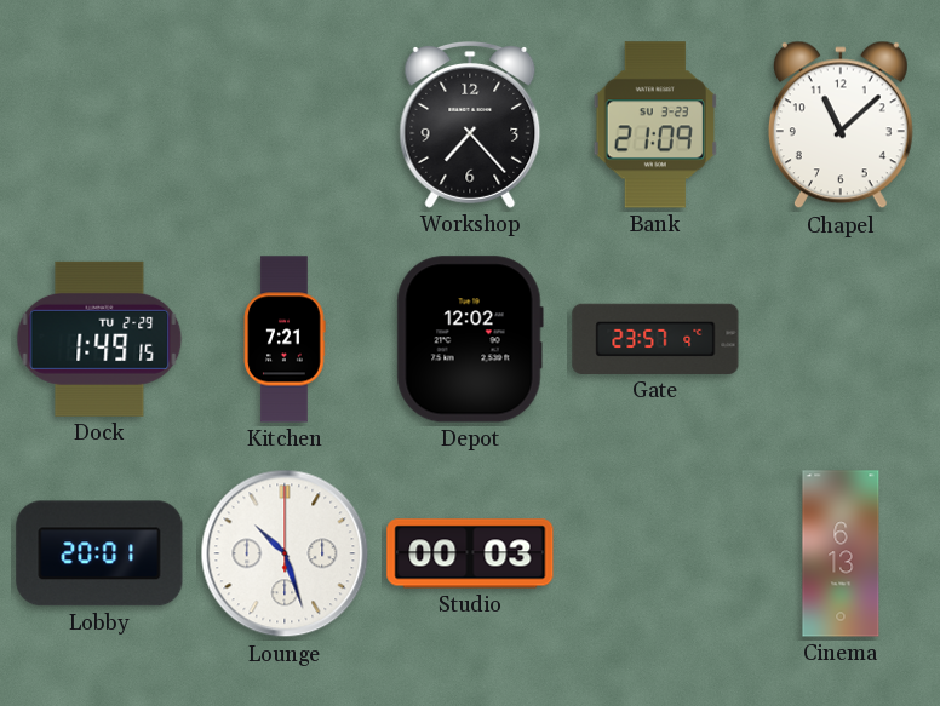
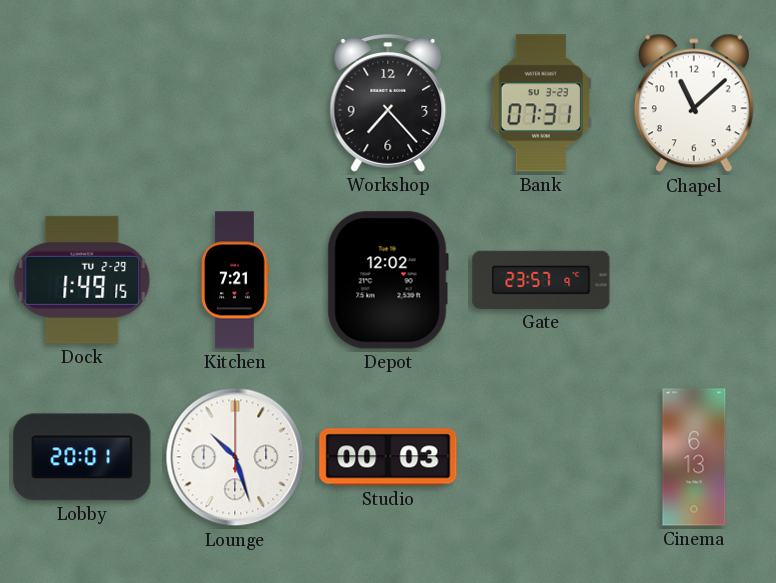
Bank: 21:09 -> 07:31
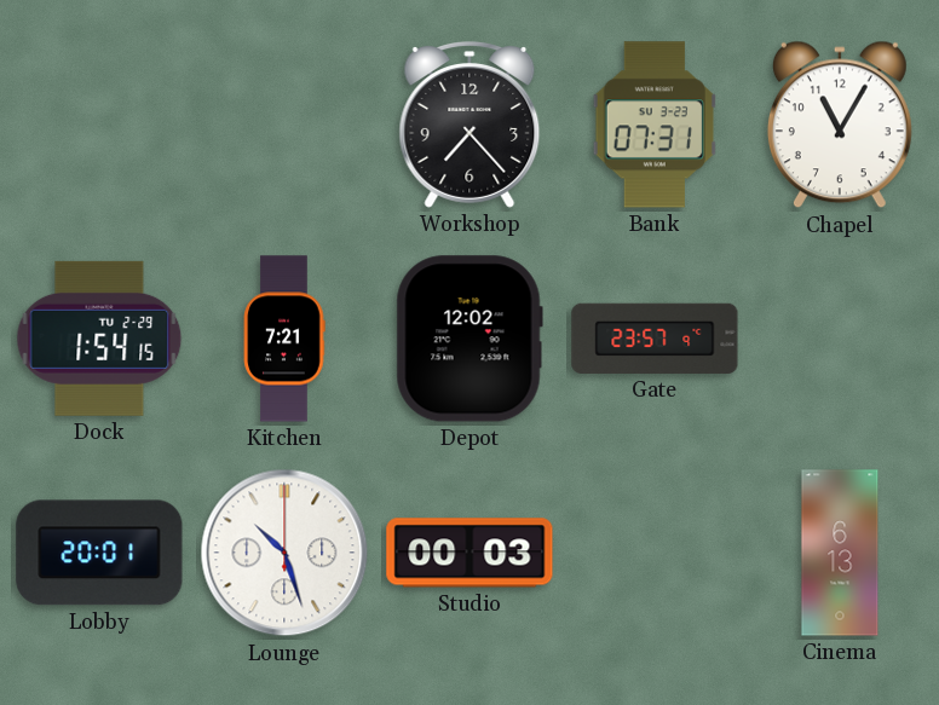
Chapel: 11:08 -> 11:05
Dock: 1:49 -> 1:54
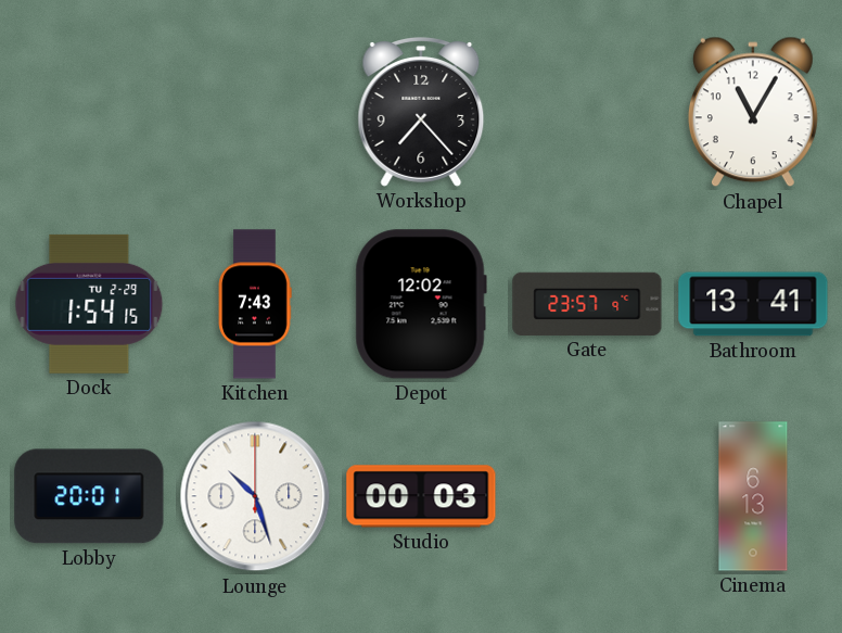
Bank: 07:31 -> none
Kitchen: 7:21 -> 7:43
Bathroom: none -> 13:41
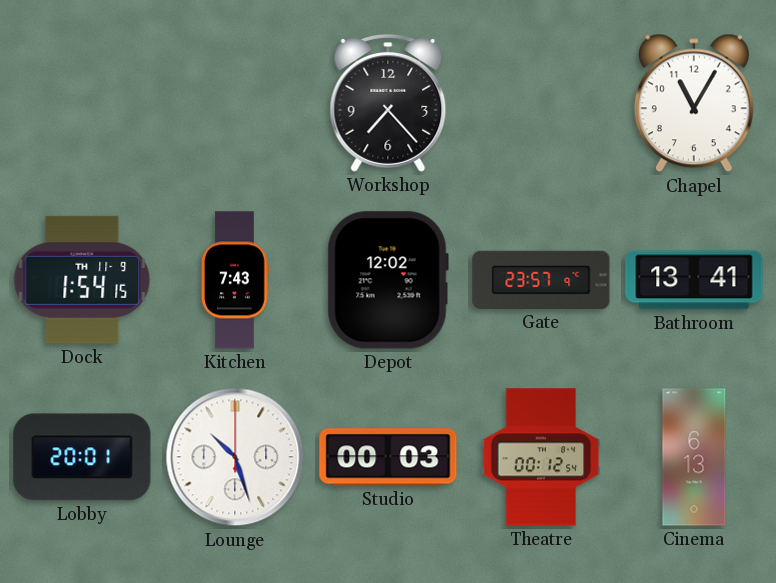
Dock date: TU 2-29 -> TH 11-9
Theatre: none -> 00:12
